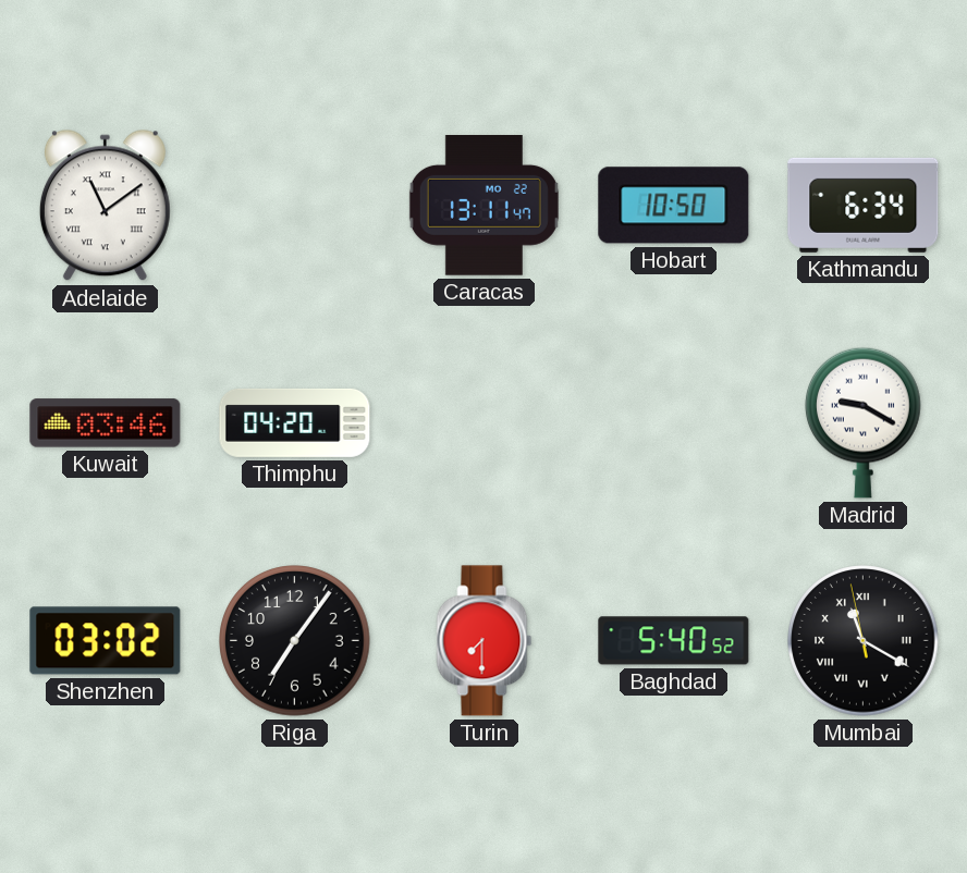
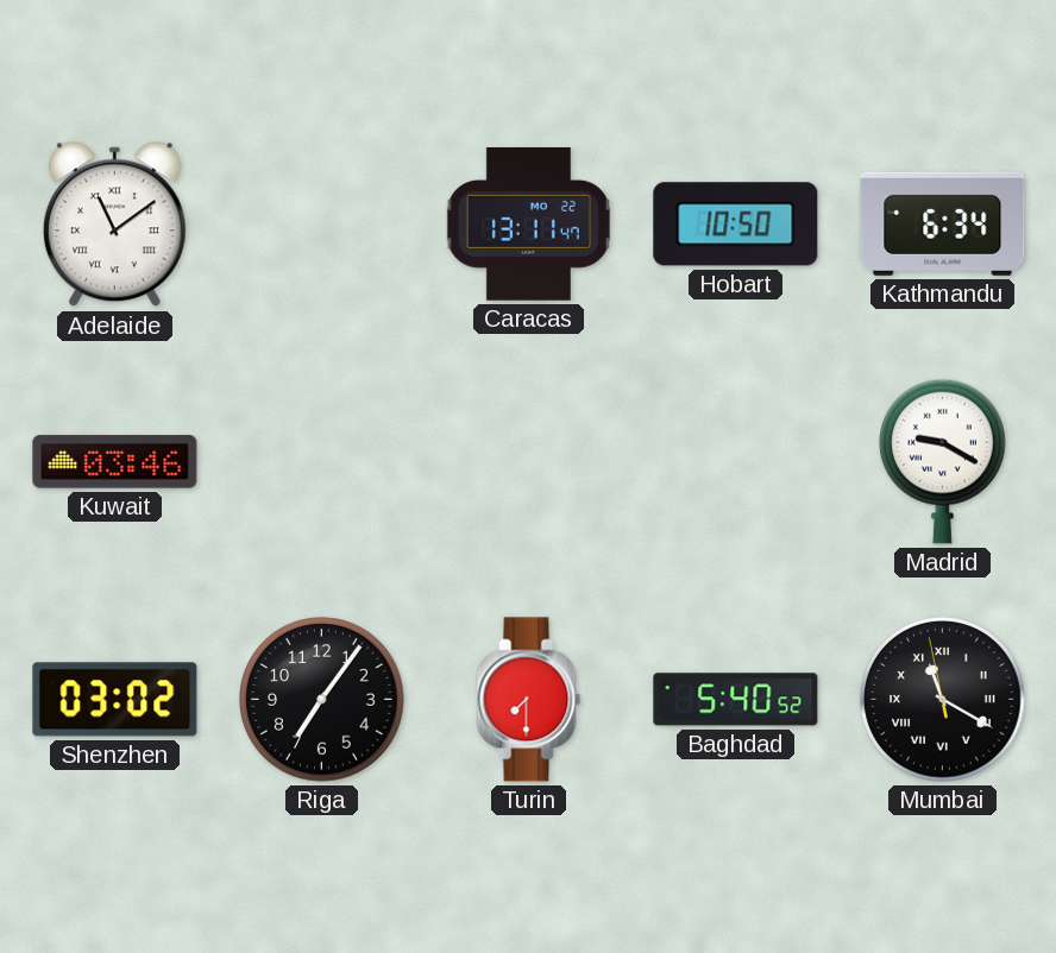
Thimphu: 04:20 -> none
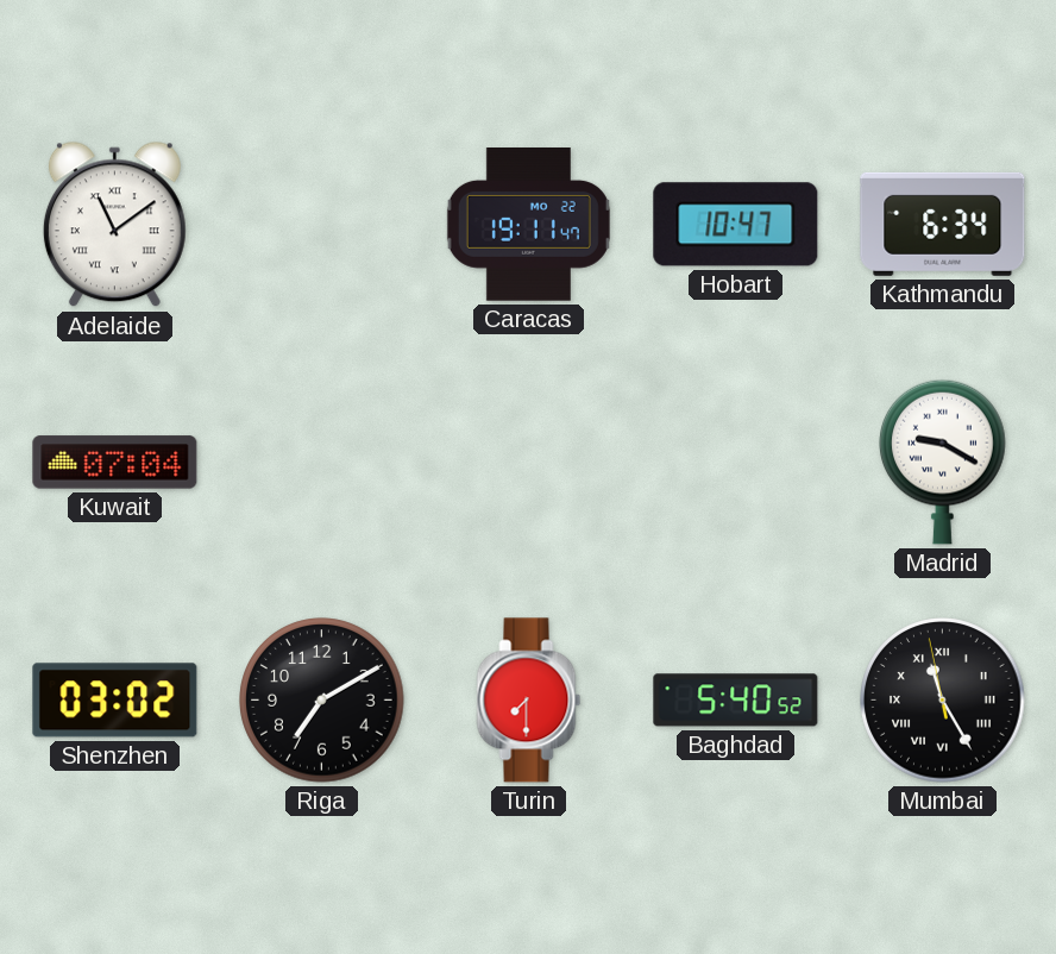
Caracas: 13:11 -> 19:11
Hobart: 10:50 -> 10:47
Kuwait: 03:46 -> 07:04
Riga: 7:06 -> 7:10
Mumbai: 11:19 -> 11:24
